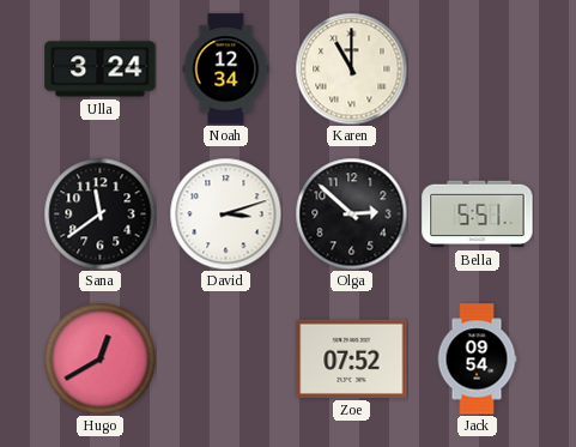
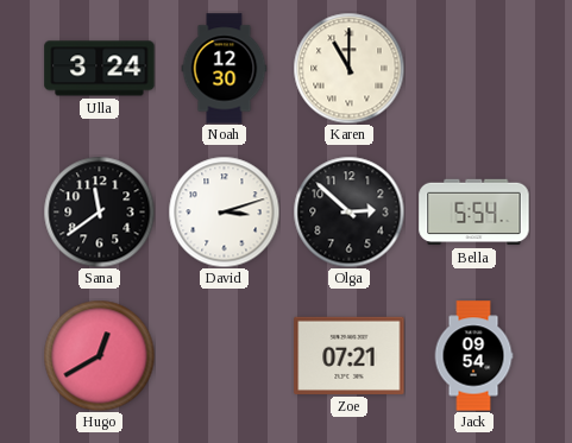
Noah: 12:34 -> 12:30
Bella: 5:51 -> 5:54
Zoe: 07:52 -> 07:21
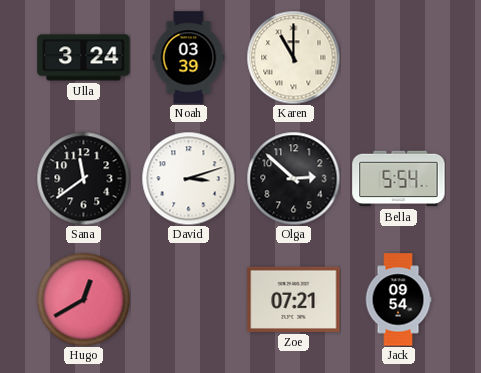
Noah: 12:30 -> 03:39
